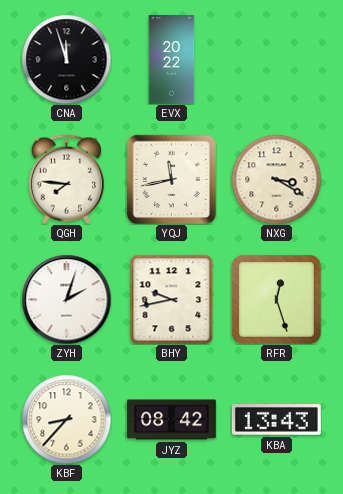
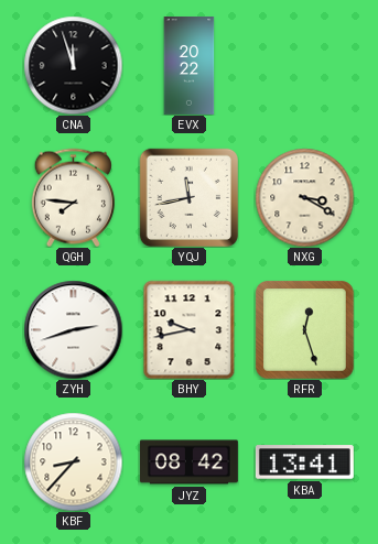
ZYH: 2:03 -> 2:42
KBA: 13:43 -> 13:41
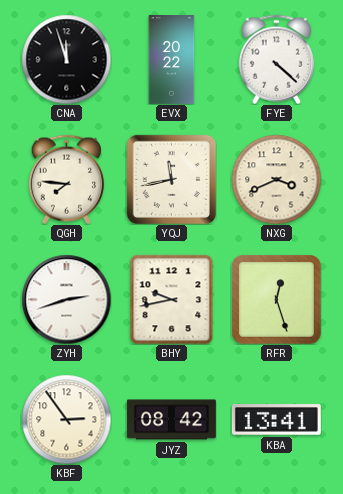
FYE: none -> 4:22
NXG: 3:20 -> 3:41
KBF: 8:37 -> 2:54
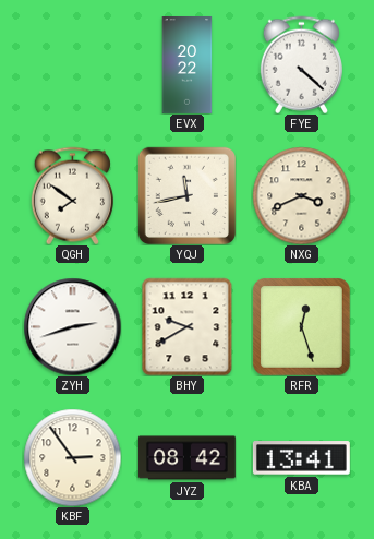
CNA: 11:57 -> none
QGH: 7:46 -> 7:51
BHY: 9:43 -> 9:40
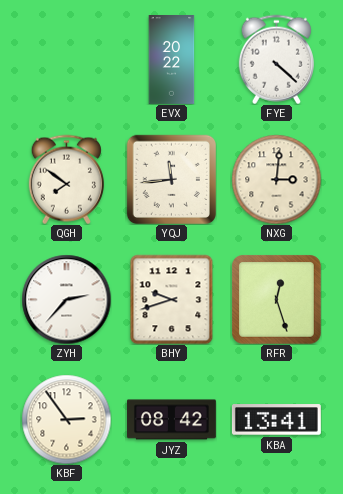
YQJ: 11:43 -> 11:44
NXG: 3:41 -> 3:01
ZYH: 2:42 -> 2:37
BHY: 9:40 -> 9:42
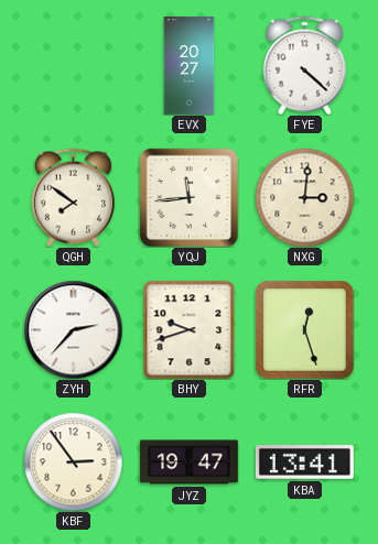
EVX: 20:22 -> 20:27
JYZ: 08:42 -> 19:47
